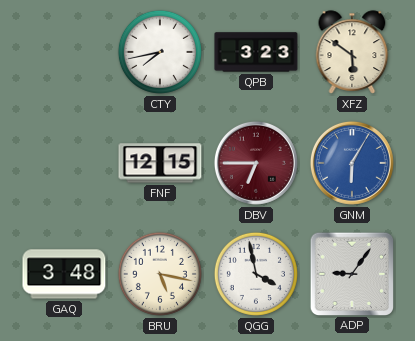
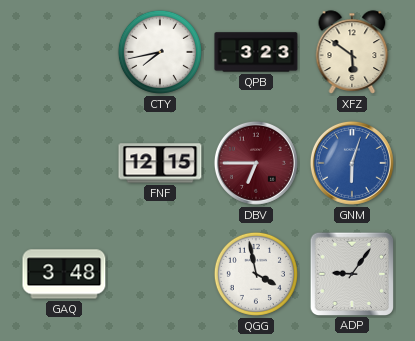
GNM: 6:05 -> 6:03
BRU: 5:17 -> none
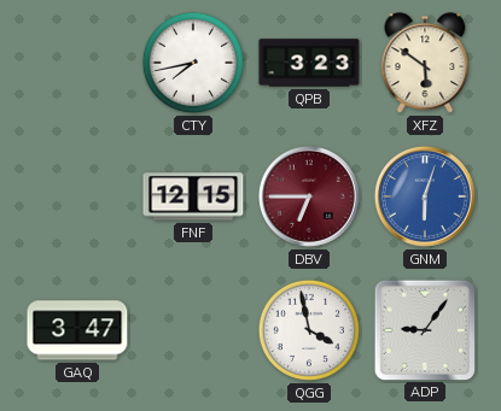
GAQ: 3:48 -> 3:47
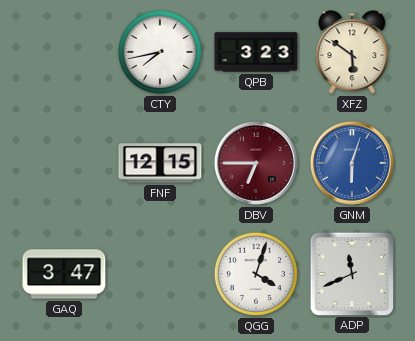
QGG: 3:58 -> 4:03
ADP: 9:06 -> 11:41
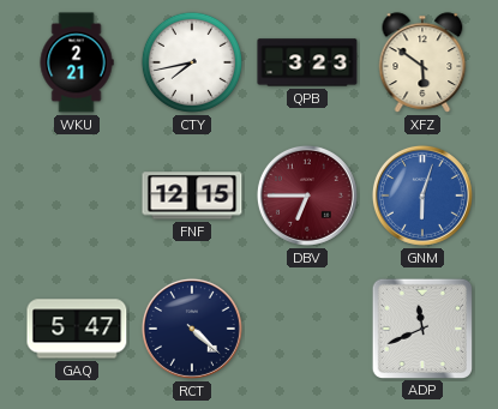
WKU: none -> 2:21
GAQ: 3:47 -> 5:47
RCT: none -> 4:22
QGG: 4:03 -> none
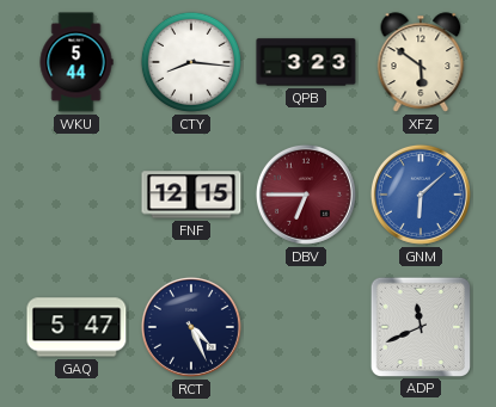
WKU: 2:21 -> 5:44
CTY: 7:43 -> 8:16
GNM: 6:03 -> 6:08
RCT: 4:22 -> 4:26
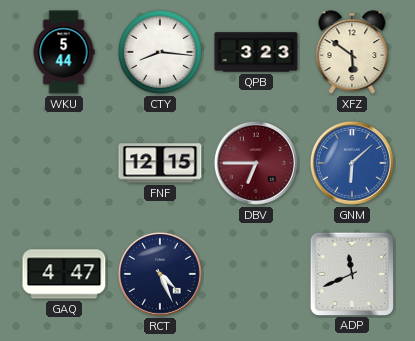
GAQ: 5:47 -> 4:47
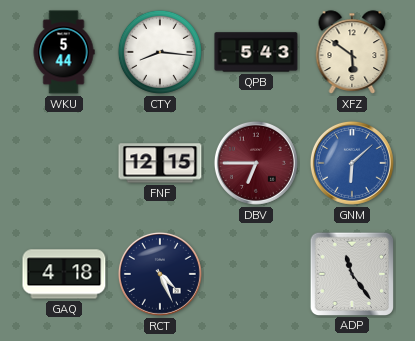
QPB: 3:23 -> 5:43
GAQ: 4:47 -> 4:18
ADP: 11:41 -> 11:24
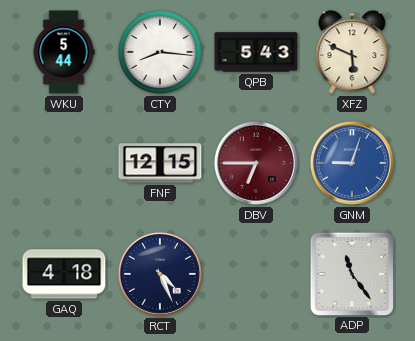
XFZ: 5:51 -> 5:49
GNM: 6:08 -> 9:03
